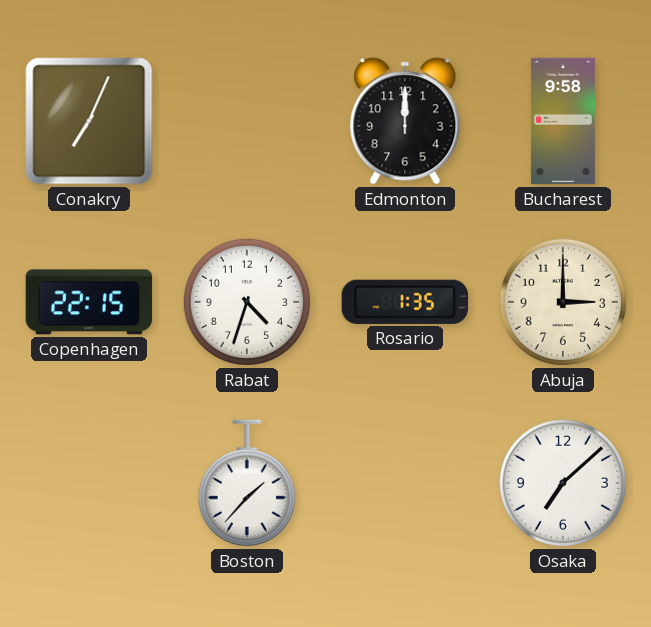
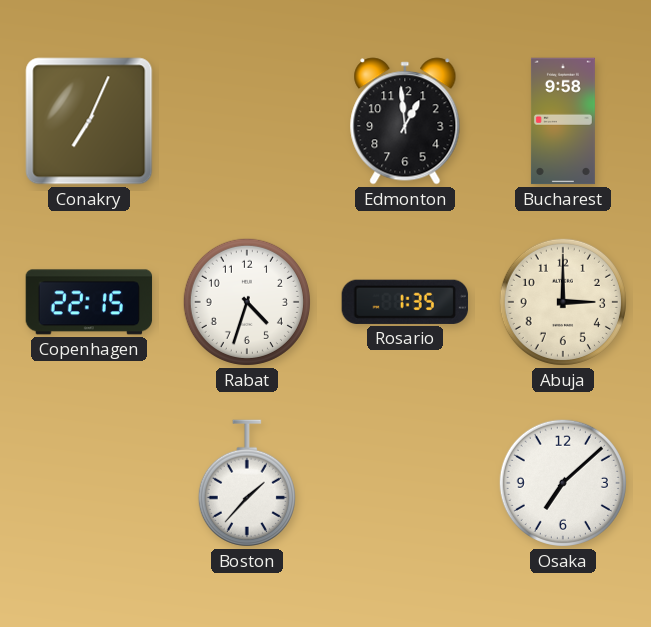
Edmonton: 12:00 -> 12:59
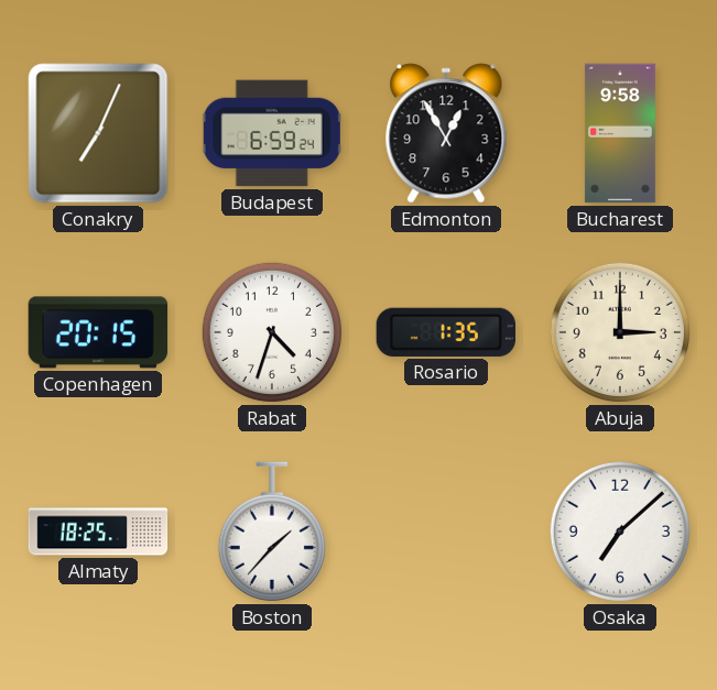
Budapest: none -> 6:59
Edmonton: 12:59 -> 12:55
Copenhagen: 22:15 -> 20:15
Almaty: none -> 18:25
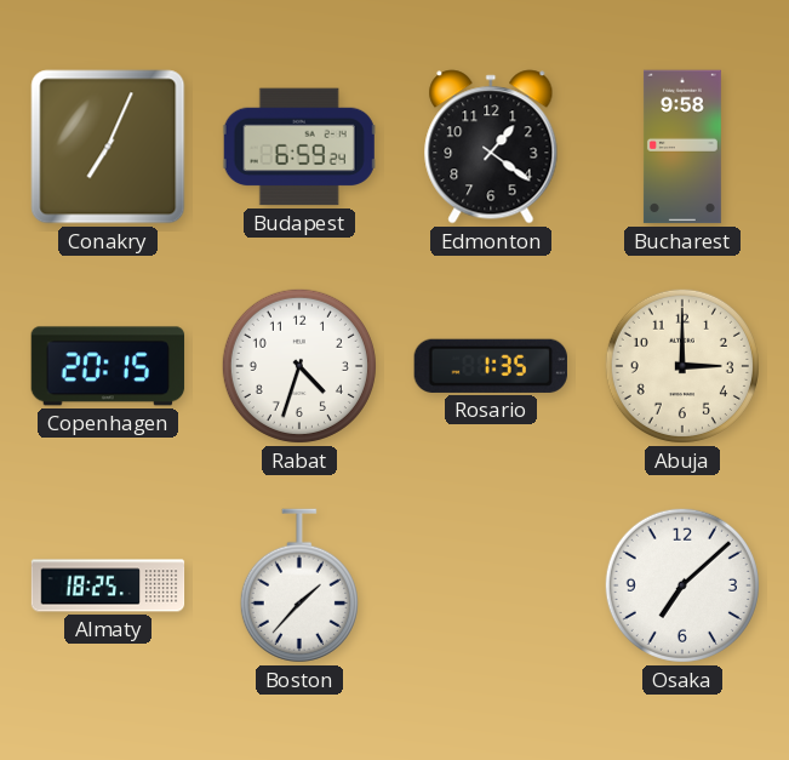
Edmonton: 12:55 -> 1:21
